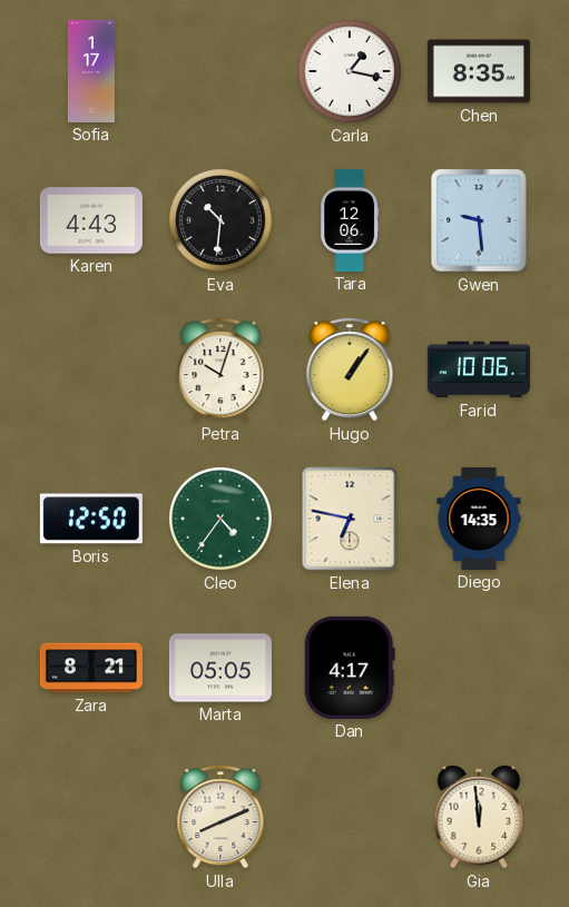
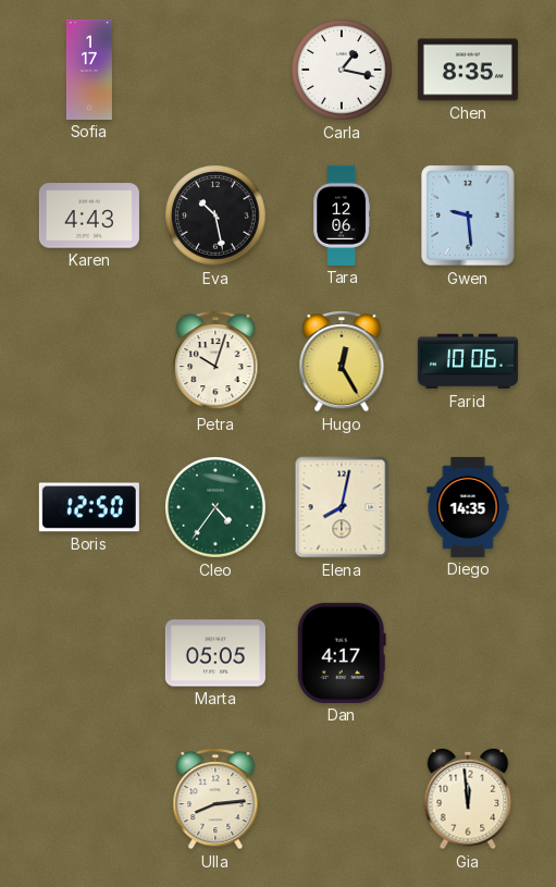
Eva: 10:31 -> 10:28
Hugo: 1:06 -> 12:25
Elena: 6:47 -> 8:02
Zara: 8:21 -> none
Ulla: 8:11 -> 8:14
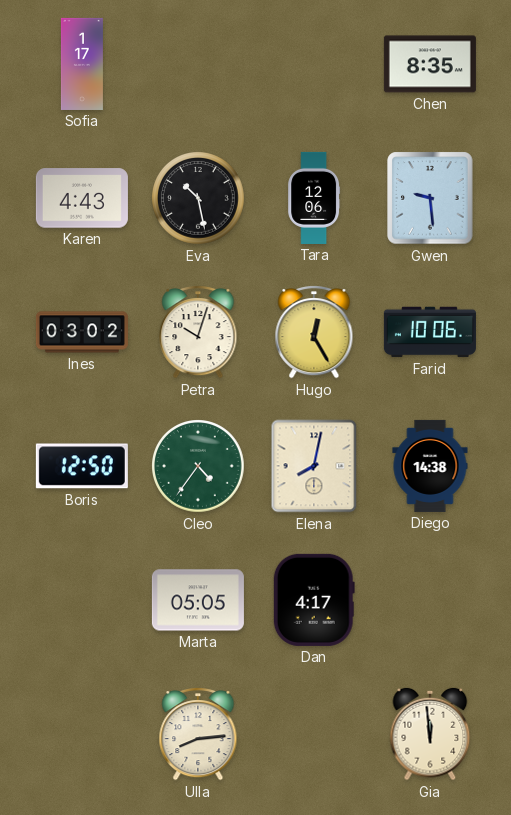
Carla: 1:17 -> none
Ines: none -> 03:02
Diego: 14:35 -> 14:38
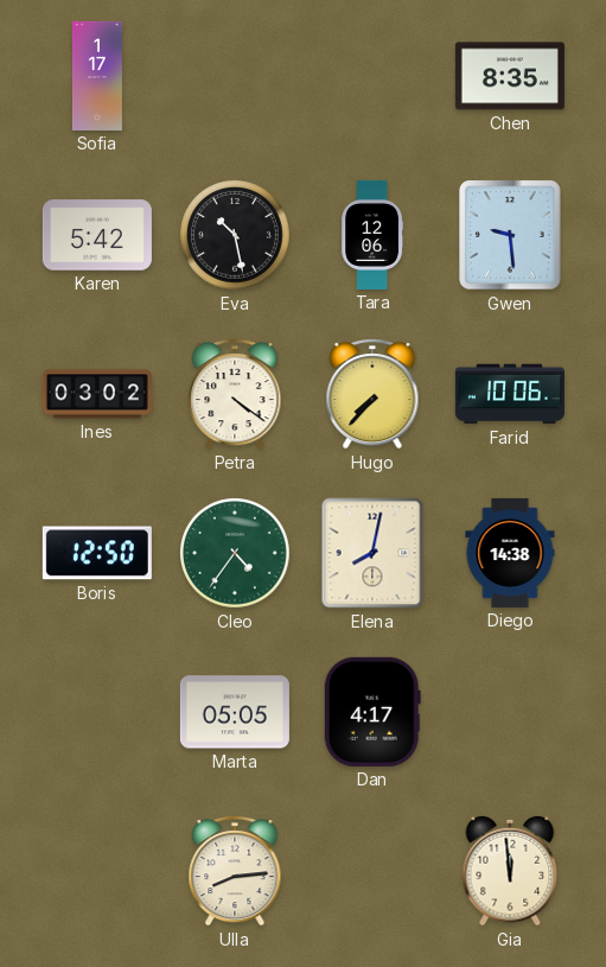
Karen: 4:43 -> 5:42
Petra: 10:03 -> 4:21
Hugo: 12:25 -> 7:37
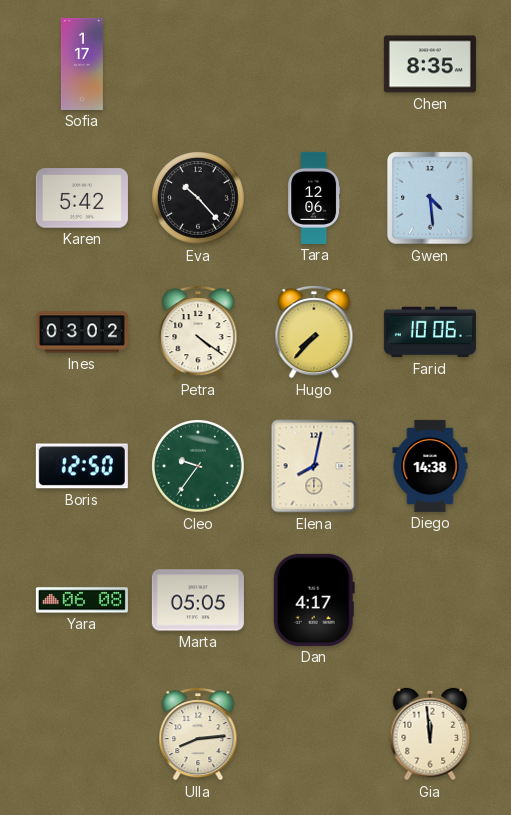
Eva: 10:28 -> 10:23
Gwen: 9:29 -> 4:29
Cleo: 4:36 -> 9:36
Yara: none -> 06:08
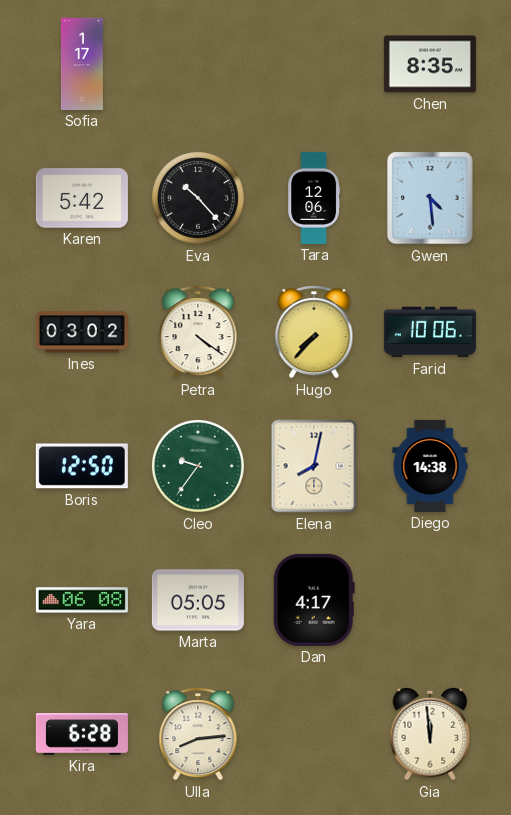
Kira: none -> 6:28
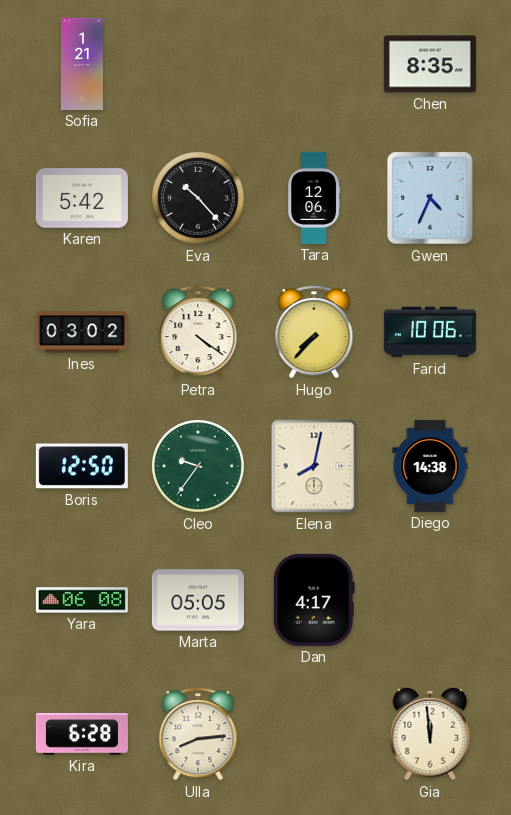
Sofia: 1:17 -> 1:21
Gwen: 4:29 -> 4:34
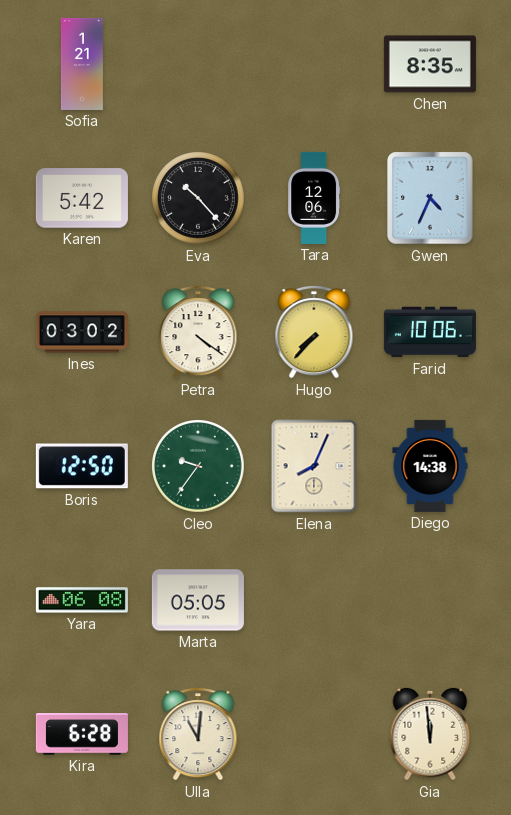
Elena: 8:02 -> 8:04
Dan: 4:17 -> none
Ulla: 8:14 -> 11:01
